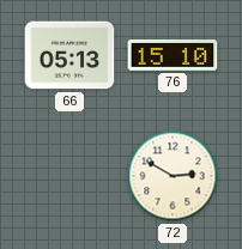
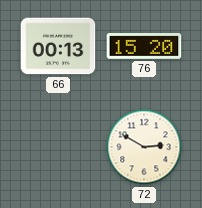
66: 05:13 -> 00:13
76: 15:10 -> 15:20
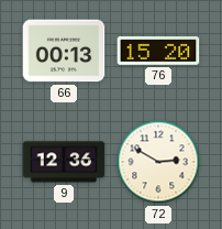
9: none -> 12:36
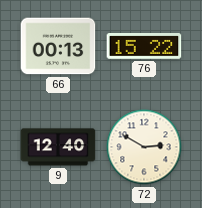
76: 15:20 -> 15:22
9: 12:36 -> 12:40
